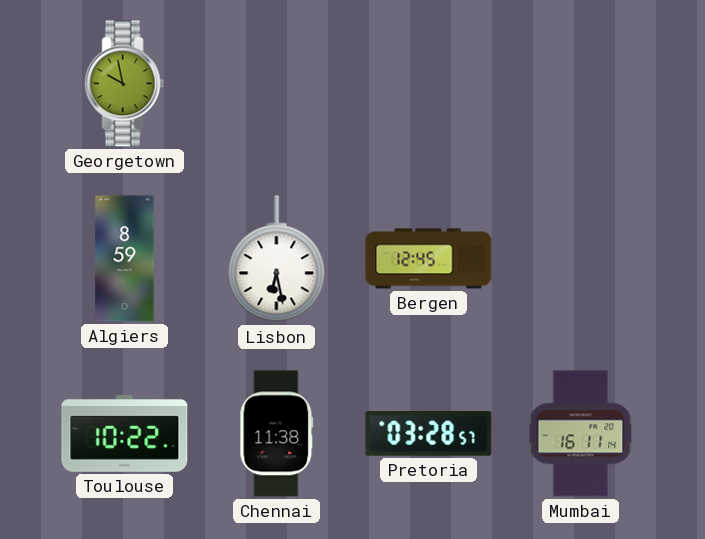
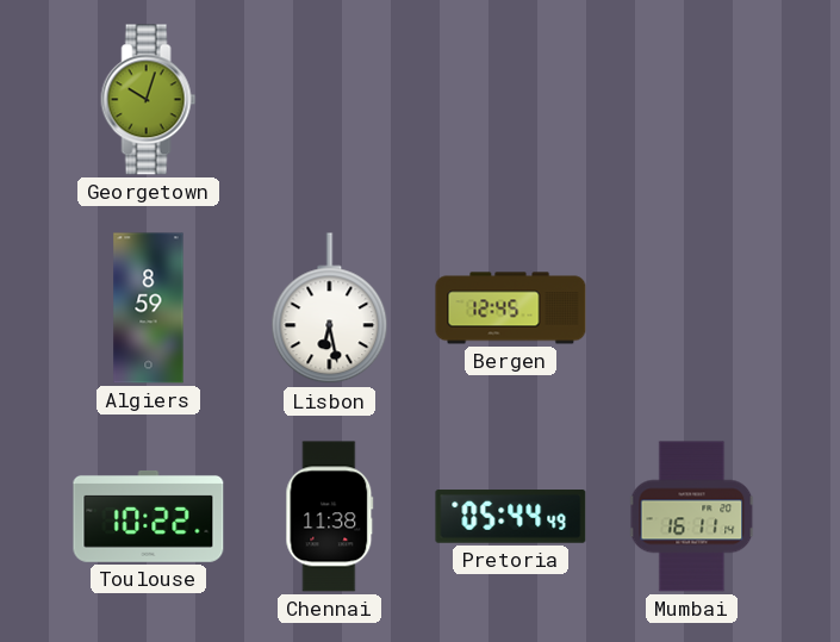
Georgetown: 9:58 -> 10:03
Pretoria: 03:28 -> 05:44
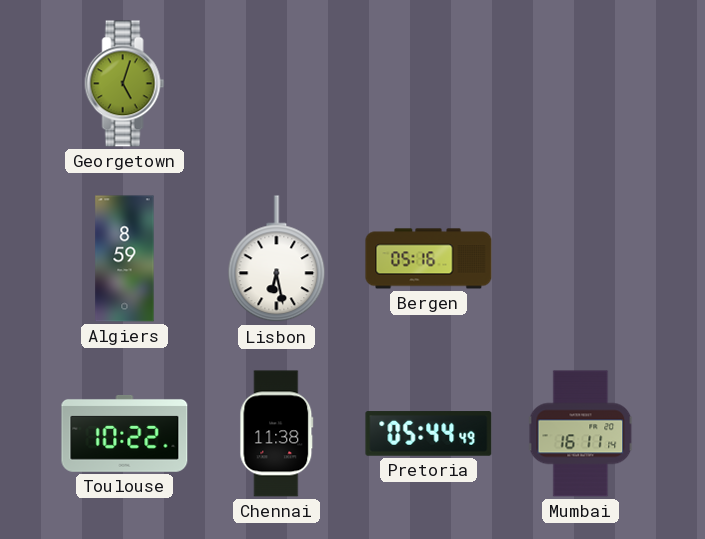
Georgetown: 10:03 -> 5:03
Bergen: 12:45 -> 05:16
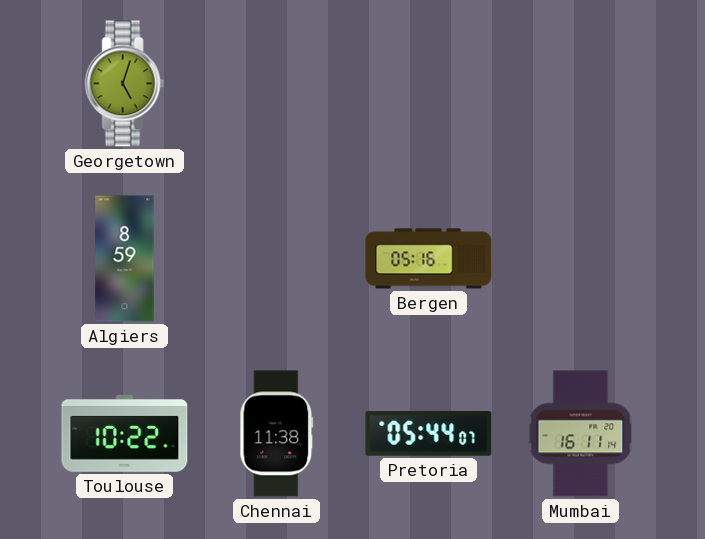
Lisbon: 6:28 -> none
Pretoria: 05:44:49 -> 05:44:07
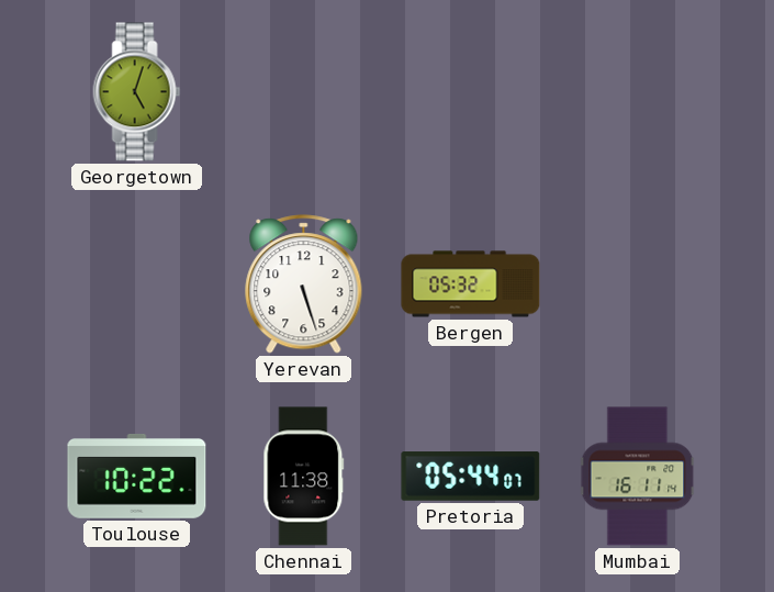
Algiers: 8:59 -> none
Yerevan: none -> 5:27
Bergen: 05:16 -> 05:32
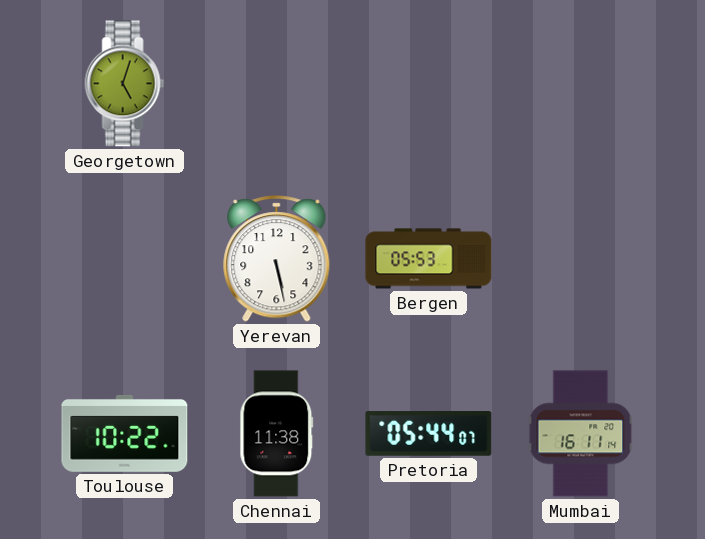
Yerevan: 5:27 -> 5:28
Bergen: 05:32 -> 05:53
